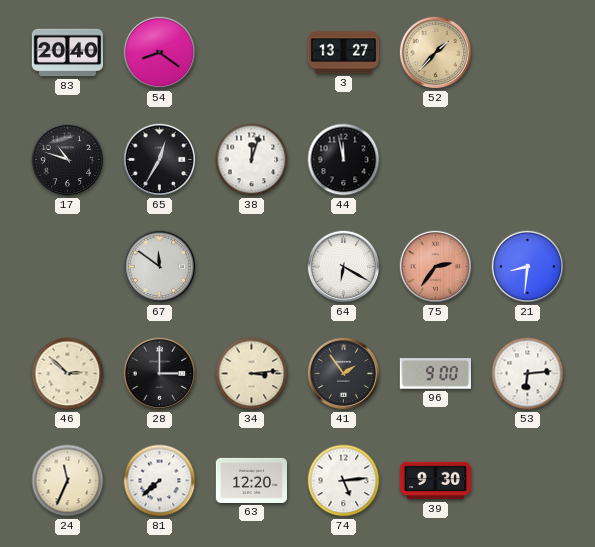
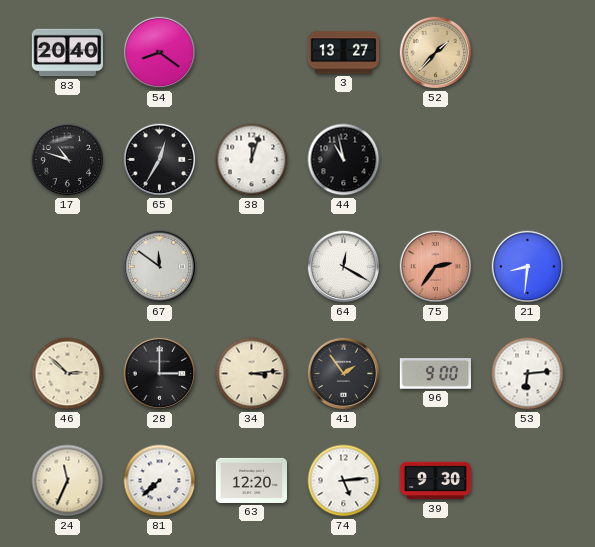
44: 11:58 -> 10:58
64: 6:20 -> 12:20
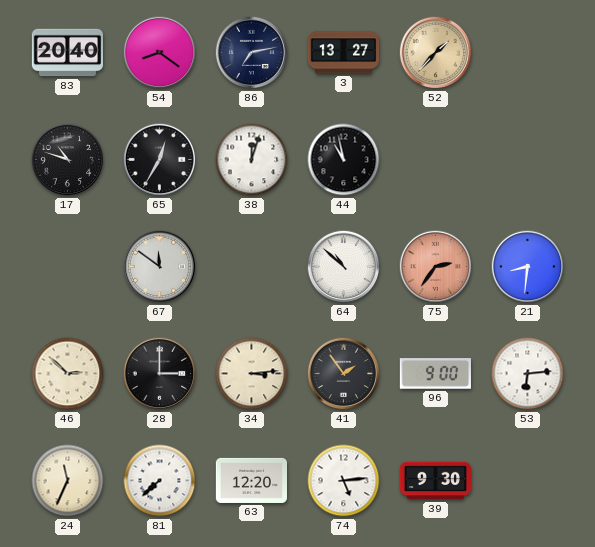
86: none -> 7:13
64: 12:20 -> 10:52
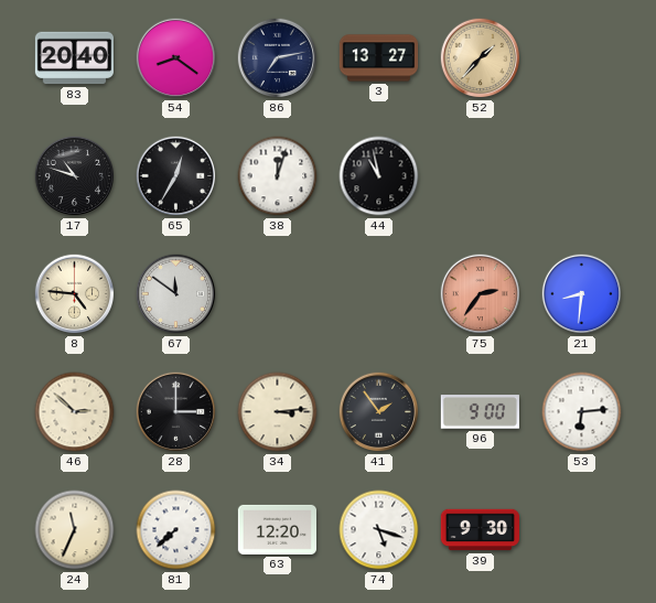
8: none -> 4:46
64: 10:52 -> none
74: 5:14 -> 5:18
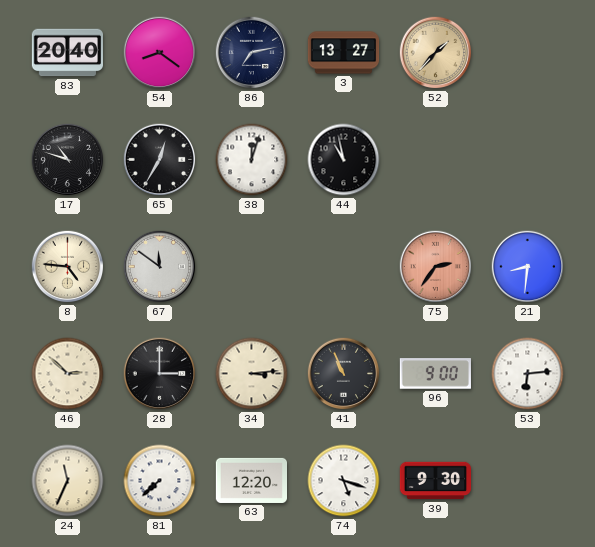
41: 1:54 -> 10:56
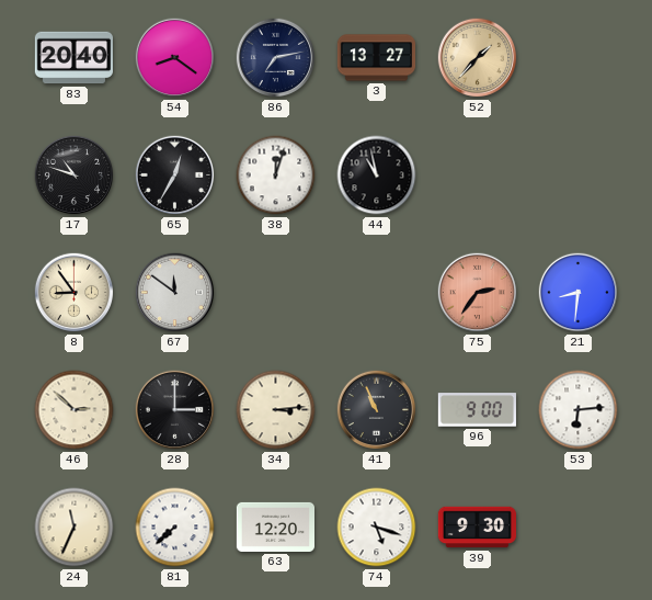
8: 4:46 -> 8:54
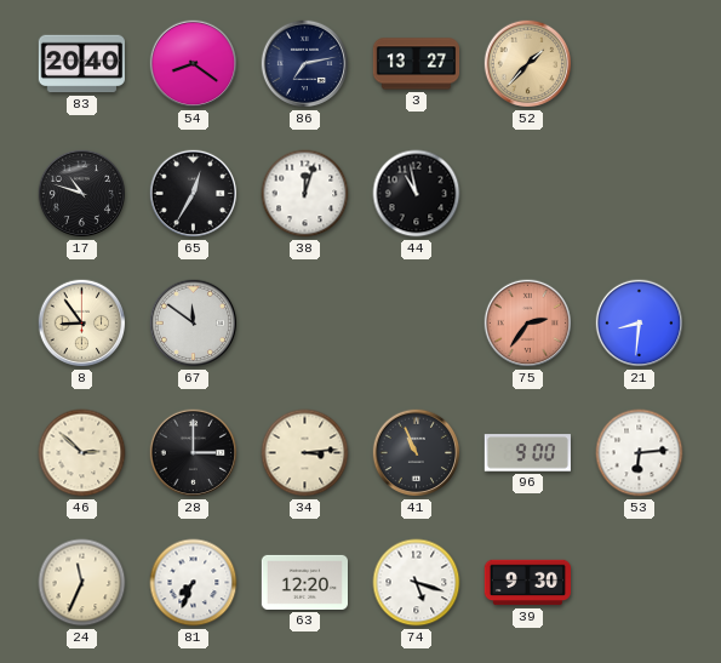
81: 7:38 -> 7:34
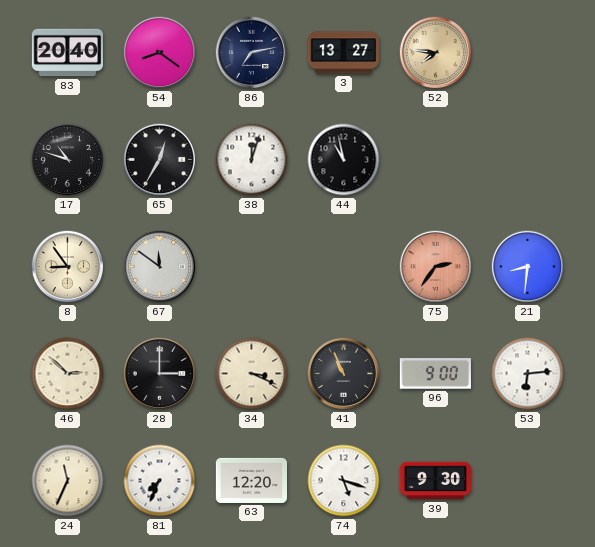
52: 1:37 -> 7:46
34: 3:14 -> 3:19
